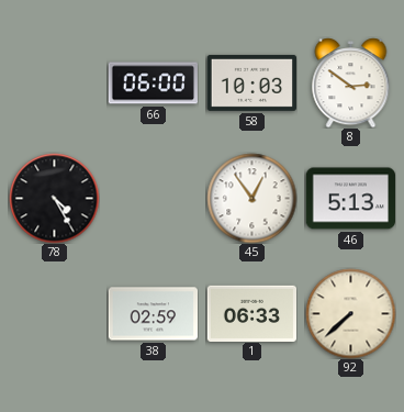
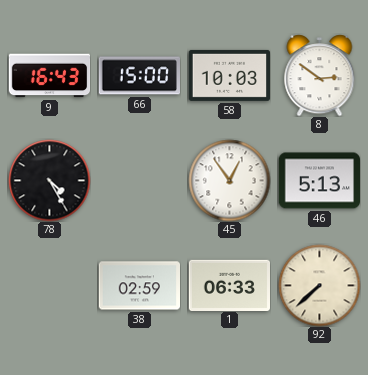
9: none -> 16:43
66: 06:00 -> 15:00
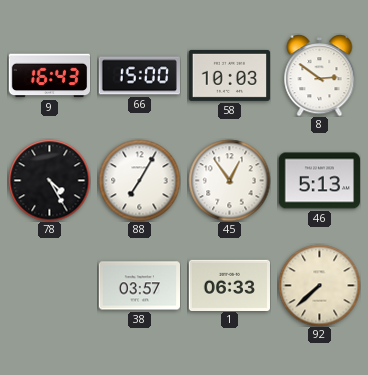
88: none -> 7:05
38: 02:59 -> 03:57
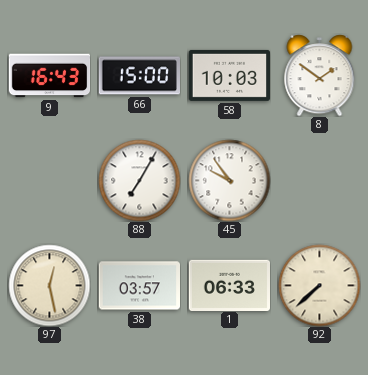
8: 2:51 -> 1:51
78: 4:25 -> none
45: 12:54 -> 9:54
46: 5:13 -> none
97: none -> 12:28
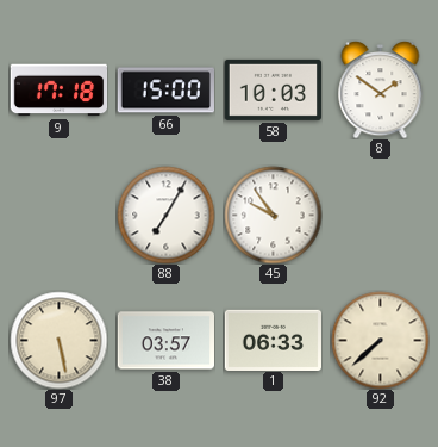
9: 16:43 -> 17:18
97: 12:28 -> 5:28
